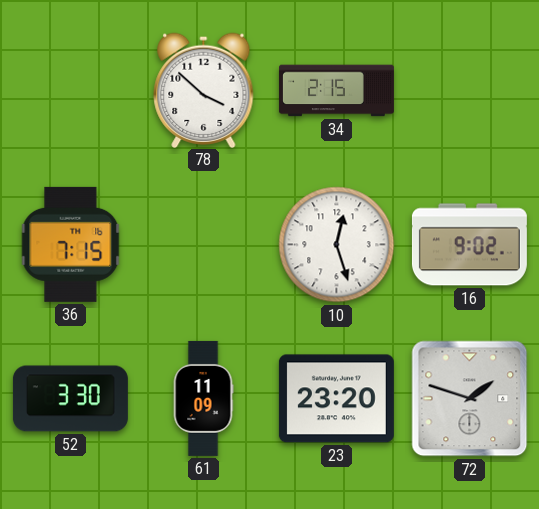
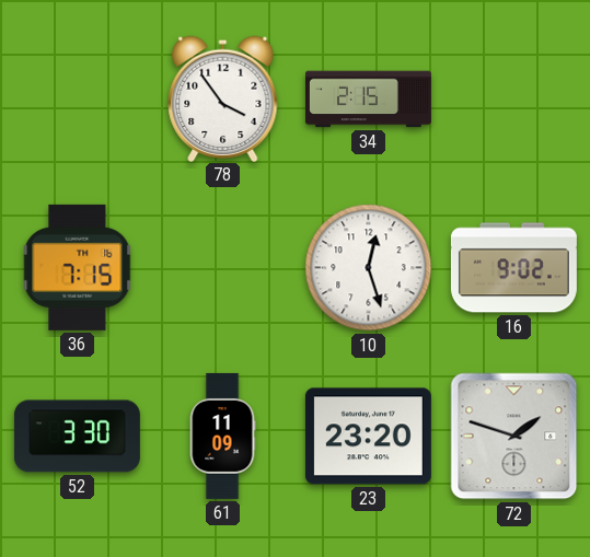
78: 3:52 -> 3:54
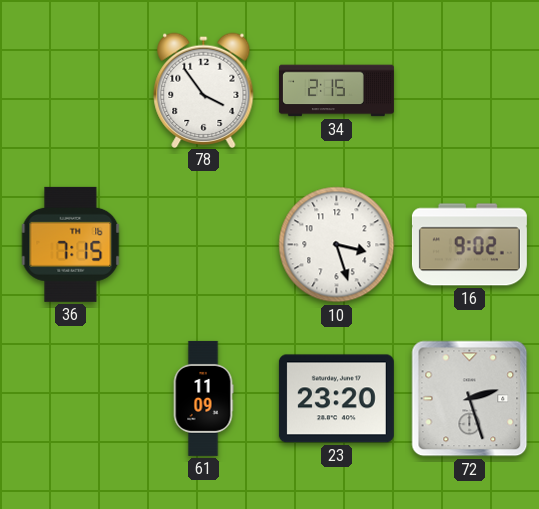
10: 12:27 -> 3:27
52: 3:30 -> none
72: 1:48 -> 2:27
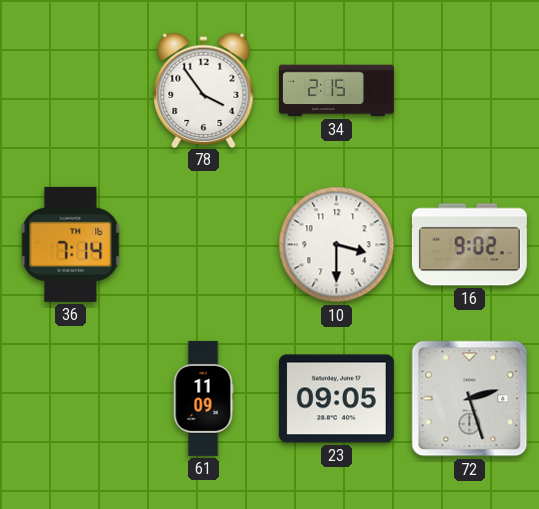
36: 7:15 -> 7:14
10: 3:27 -> 3:30
23: 23:20 -> 09:05
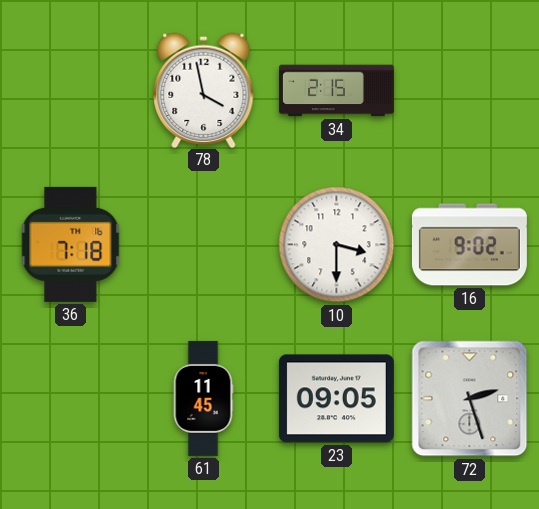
78: 3:54 -> 3:58
36: 7:14 -> 7:18
61: 11:09 -> 11:45
